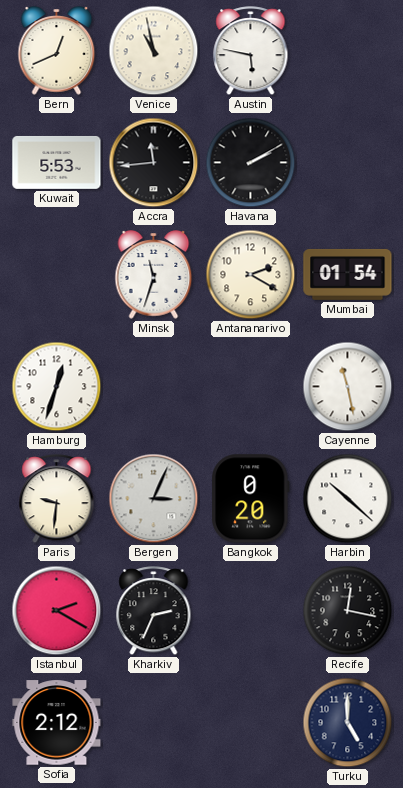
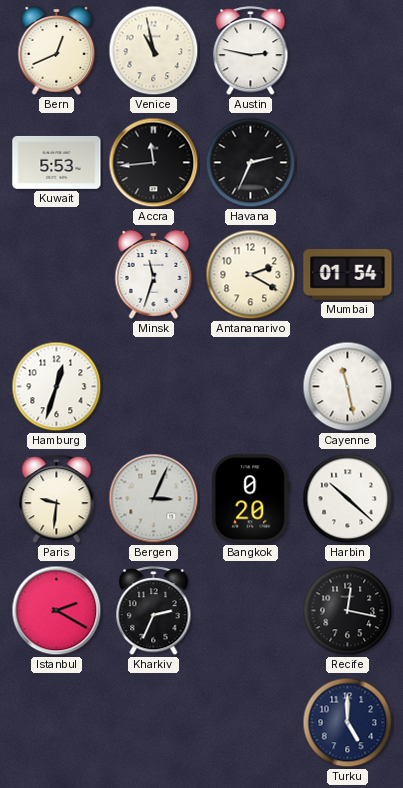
Austin: 5:47 -> 2:47
Havana: 2:10 -> 2:34
Sofia: 2:12 -> none
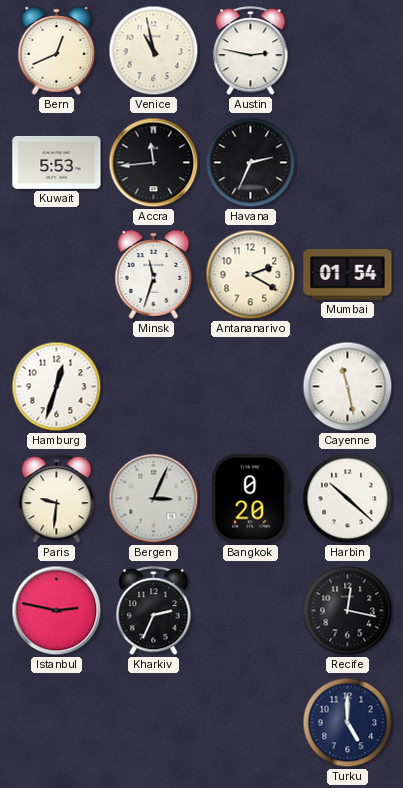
Istanbul: 2:20 -> 2:47
